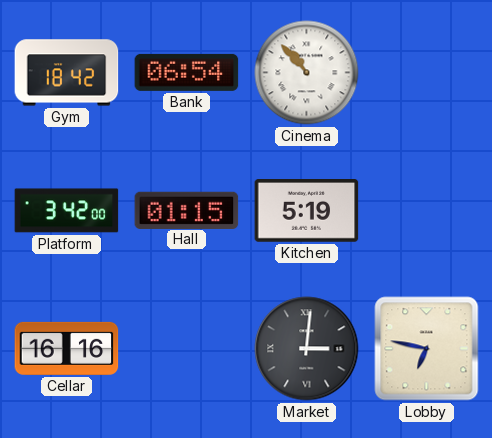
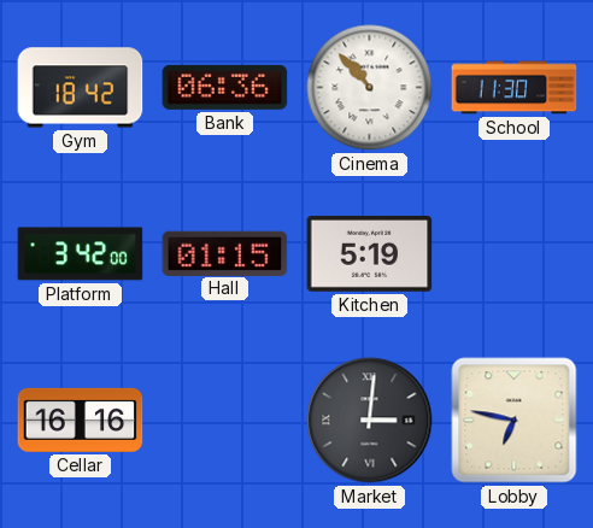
Bank: 06:54 -> 06:36
School: none -> 11:30
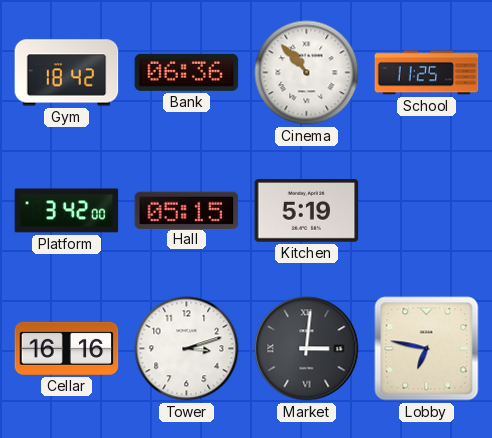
School: 11:30 -> 11:25
Hall: 01:15 -> 05:15
Tower: none -> 3:12
